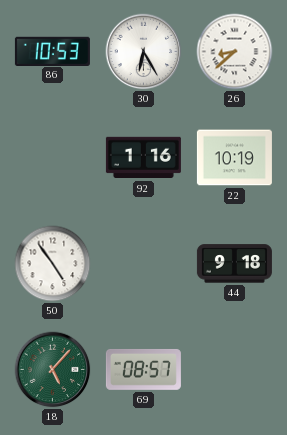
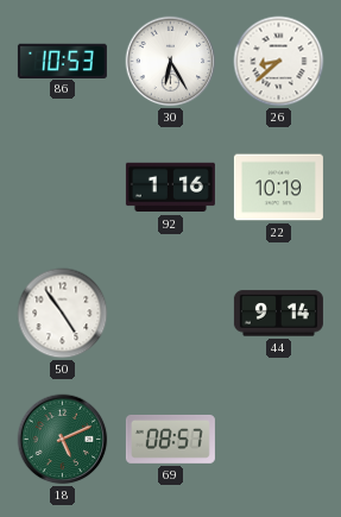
44: 9:18 -> 9:14
18: 5:07 -> 5:11
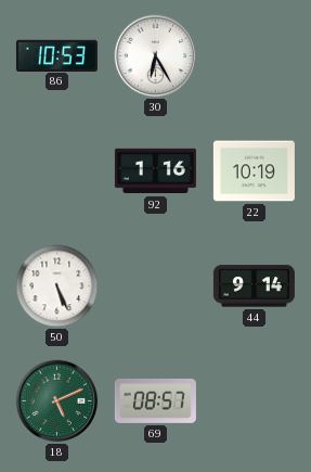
26: 8:38 -> none
50: 4:54 -> 5:26
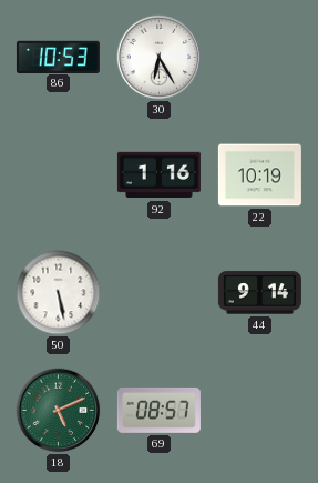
50: 5:26 -> 5:28
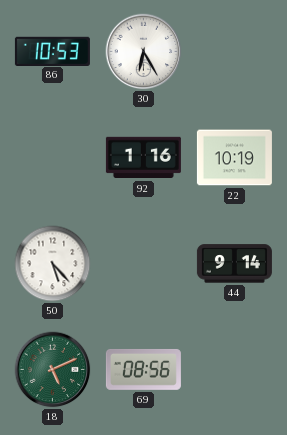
50: 5:28 -> 5:23
69: 08:57 -> 08:56
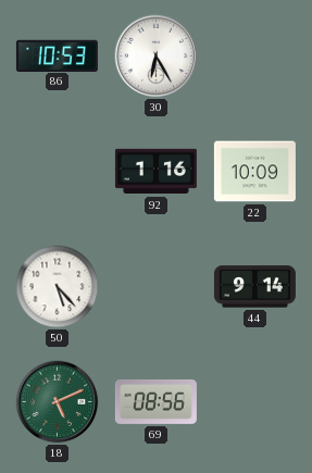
22: 10:19 -> 10:09
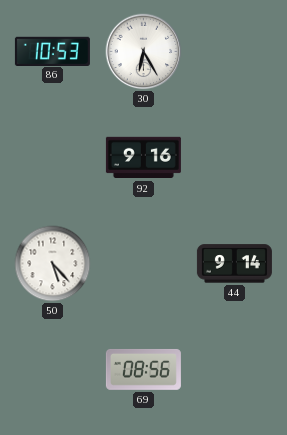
92: 1:16 -> 9:16
22: 10:09 -> none
18: 5:11 -> none
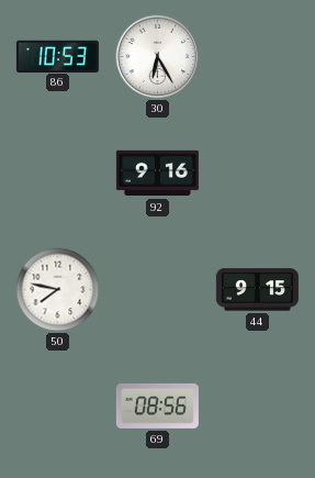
50: 5:23 -> 7:47
44: 9:14 -> 9:15
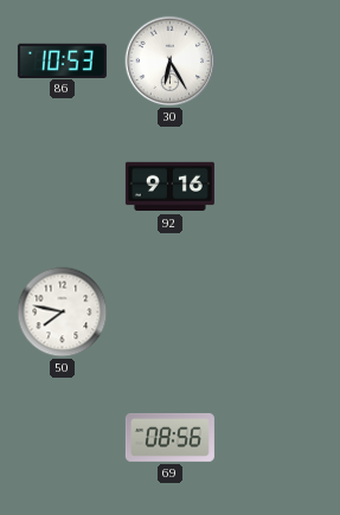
44: 9:15 -> none
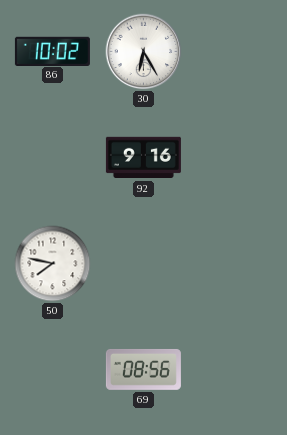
86: 10:53 -> 10:02
